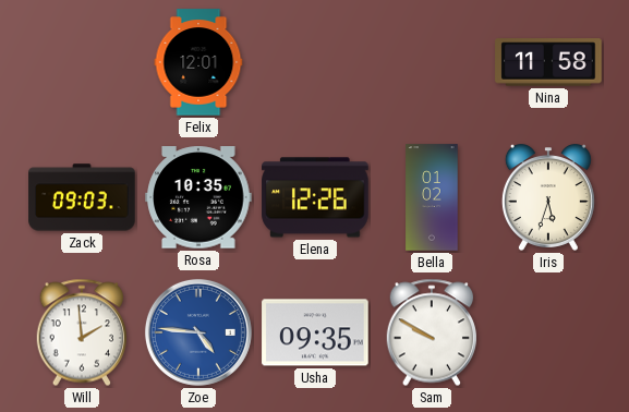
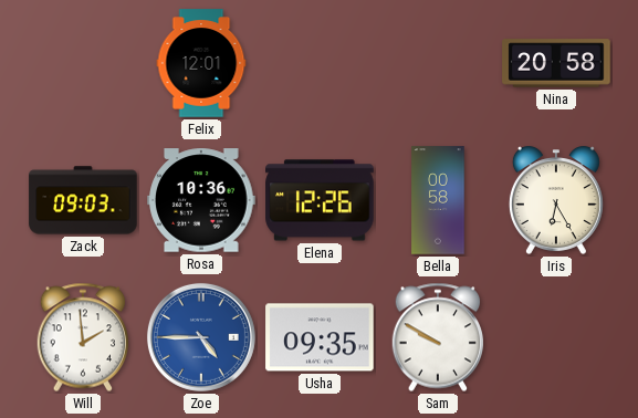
Nina: 11:58 -> 20:58
Rosa: 10:35 -> 10:36
Bella: 01:02 -> 00:58
Iris: 5:33 -> 6:25
Zoe: 4:46 -> 4:45
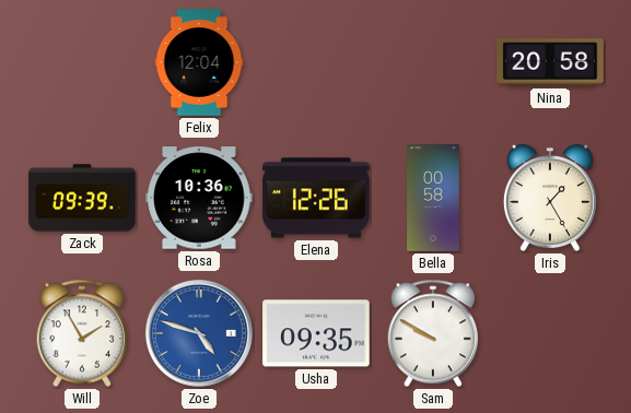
Felix: 12:01 -> 12:04
Zack: 09:03 -> 09:39
Iris: 6:25 -> 1:25
Will: 1:59 -> 1:55
Zoe: 4:45 -> 4:48
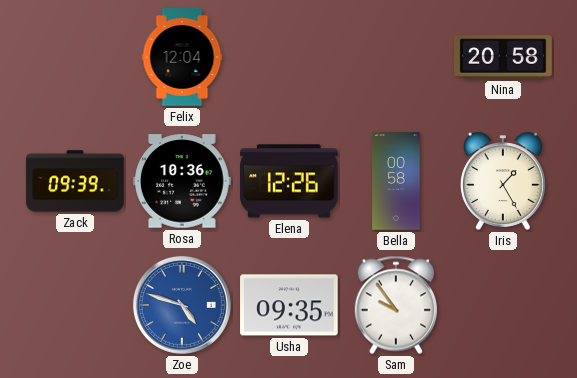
Will: 1:55 -> none
Sam: 9:50 -> 9:54
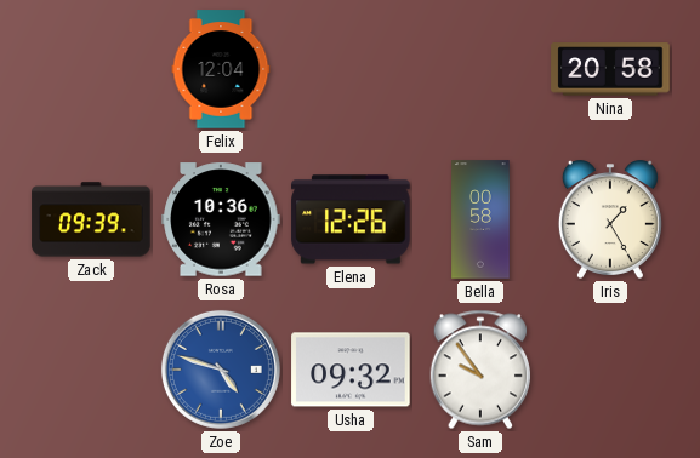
Usha: 09:35 -> 09:32
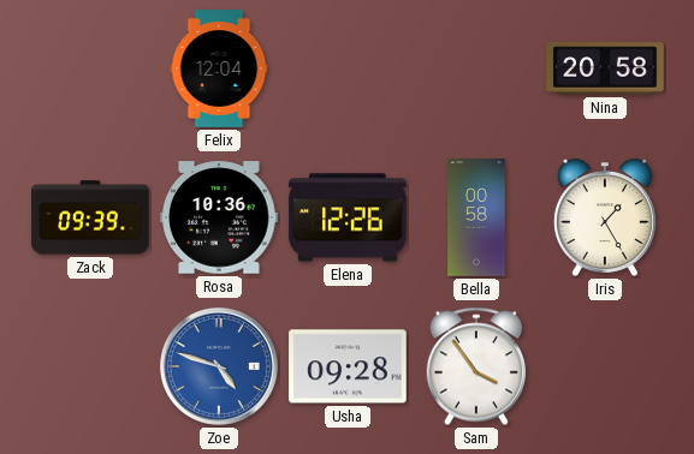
Usha: 09:32 -> 09:28
Sam: 9:54 -> 3:54
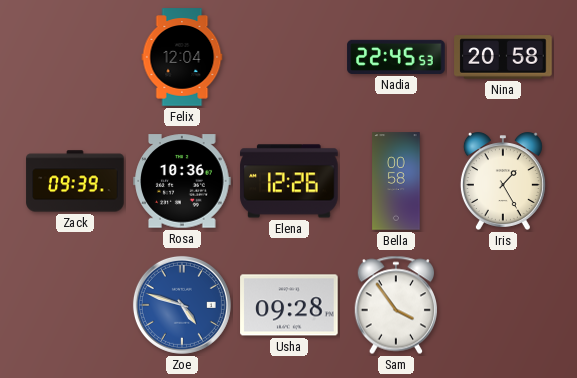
Nadia: none -> 22:45
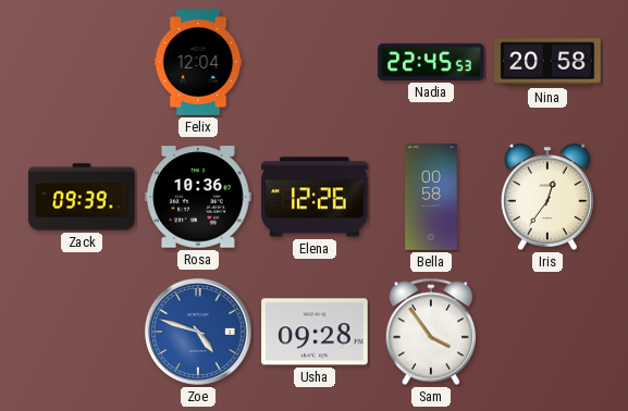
Iris: 1:25 -> 12:36
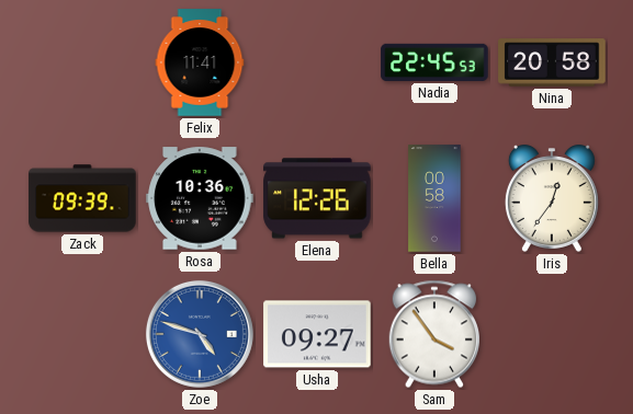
Felix: 12:04 -> 11:41
Usha: 09:28 -> 09:27
